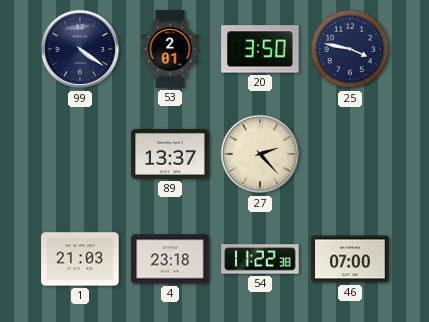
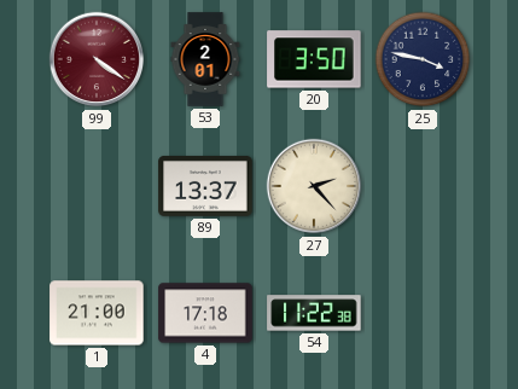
99 dial: navy -> burgundy
1: 21:03 -> 21:00
4: 23:18 -> 17:18
46: 07:00 -> none
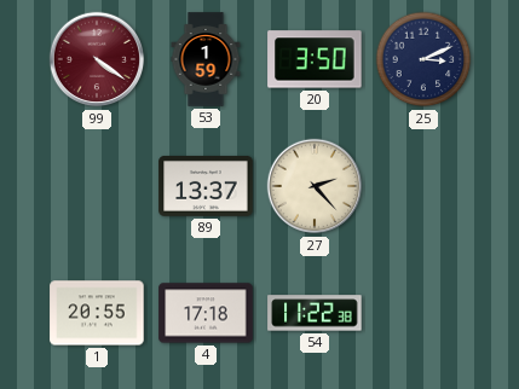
53: 2:01 -> 1:59
25: 3:47 -> 3:11
1: 21:00 -> 20:55
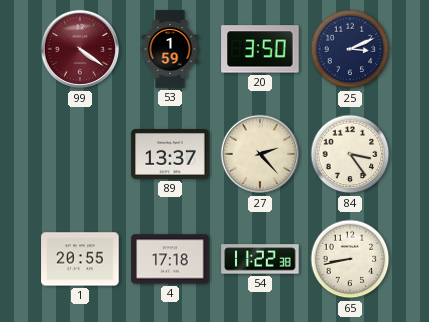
84: none -> 3:24
65: none -> 8:43
